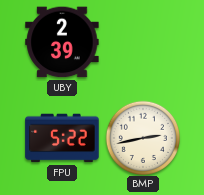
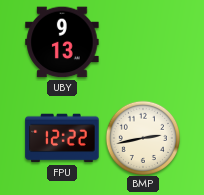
UBY: 2:39 -> 9:13
FPU: 5:22 -> 12:22
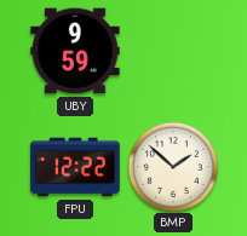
UBY: 9:13 -> 9:59
BMP: 2:43 -> 1:52
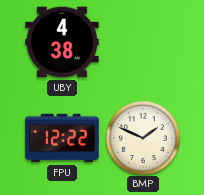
UBY: 9:59 -> 4:38
BMP: 1:52 -> 1:49
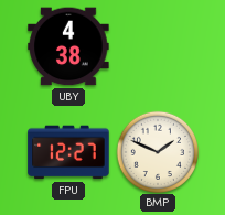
FPU: 12:22 -> 12:27
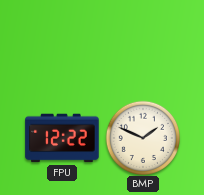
UBY: 4:38 -> none
FPU: 12:27 -> 12:22
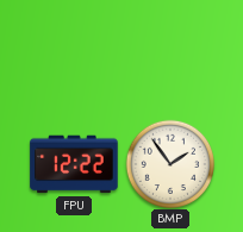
BMP: 1:49 -> 1:54
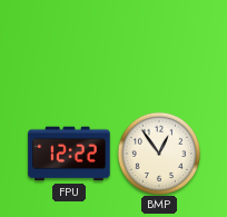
BMP: 1:54 -> 12:54
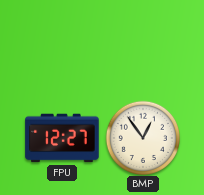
FPU: 12:22 -> 12:27
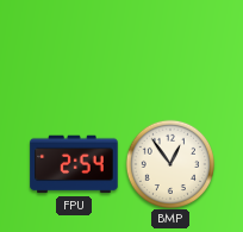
FPU: 12:27 -> 2:54
